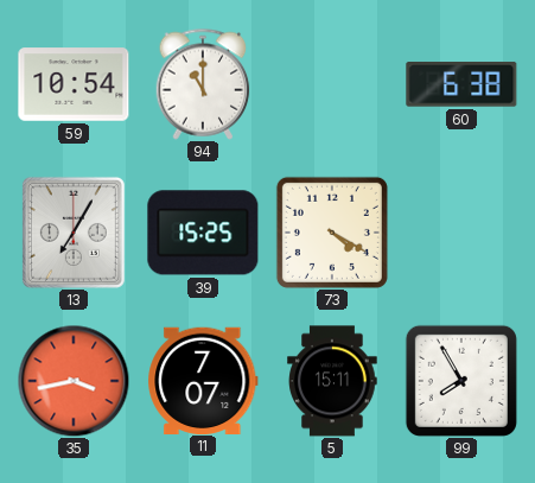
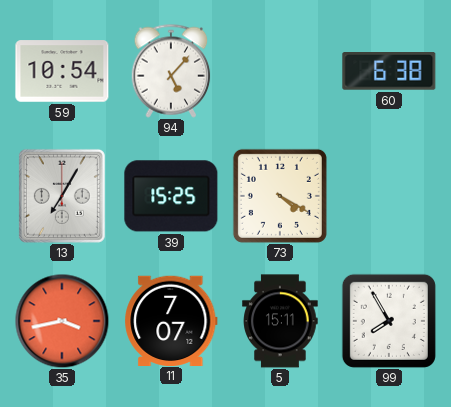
94: 11:00 -> 5:07
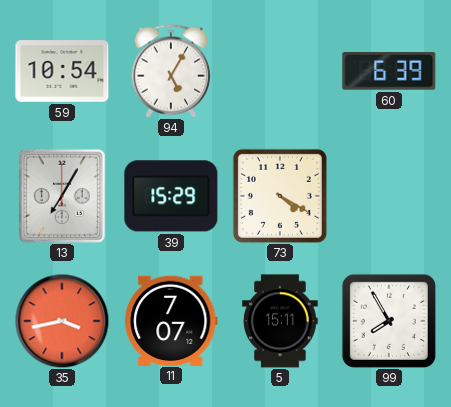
94: 5:07 -> 5:05
60: 6:38 -> 6:39
39: 15:25 -> 15:29
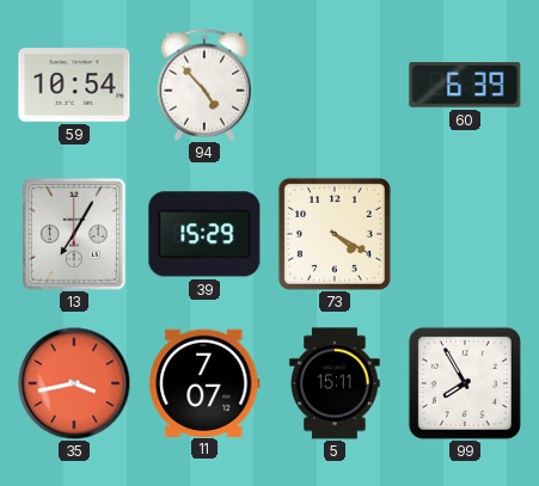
94: 5:05 -> 4:53
